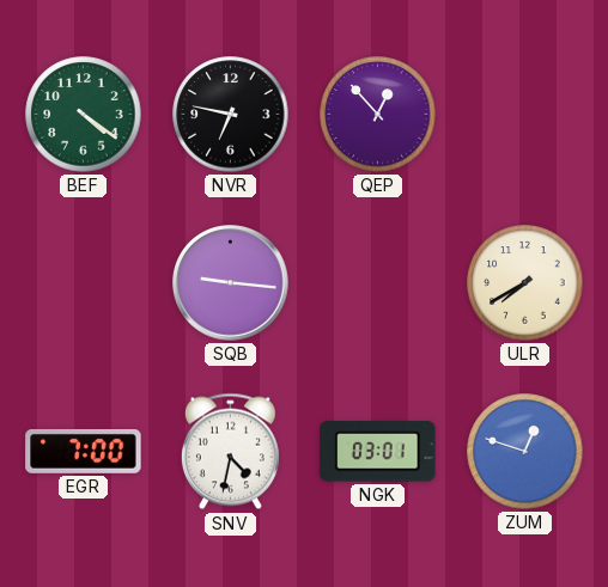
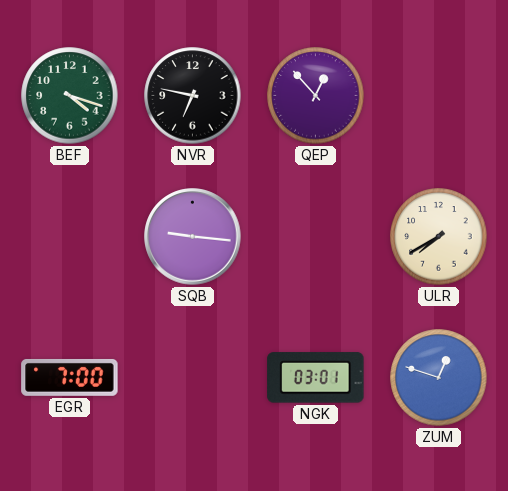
BEF: 4:21 -> 4:18
SNV: 4:32 -> none
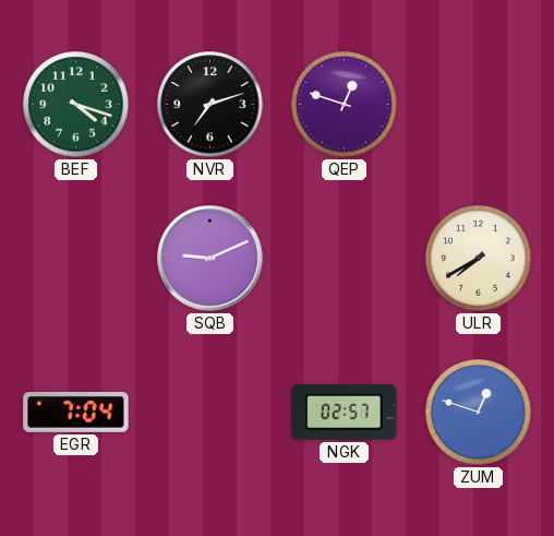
NVR: 6:47 -> 7:12
QEP: 12:53 -> 12:48
SQB: 9:16 -> 9:11
EGR: 7:00 -> 7:04
NGK: 03:01 -> 02:57
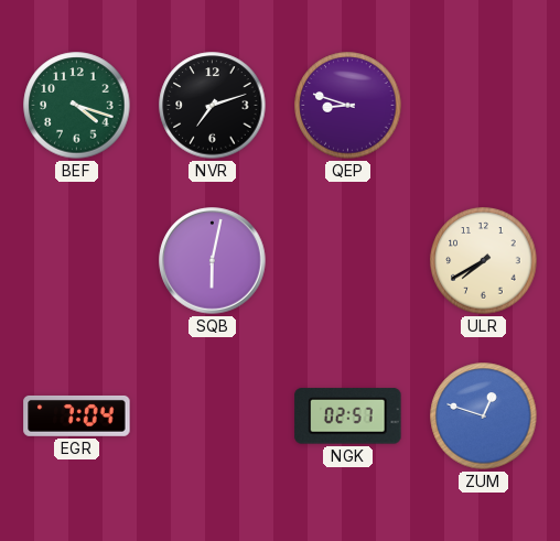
QEP: 12:48 -> 8:48
SQB: 9:11 -> 6:02
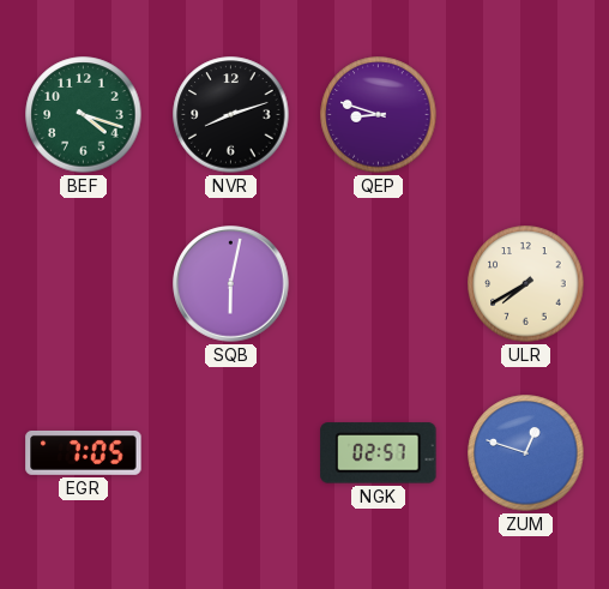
NVR: 7:12 -> 8:12
EGR: 7:04 -> 7:05
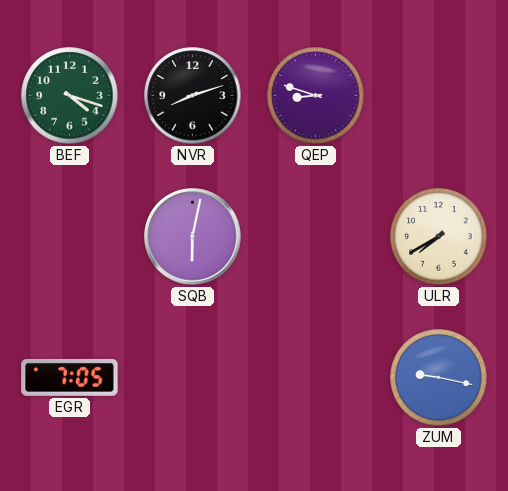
NGK: 02:57 -> none
ZUM: 12:48 -> 9:17
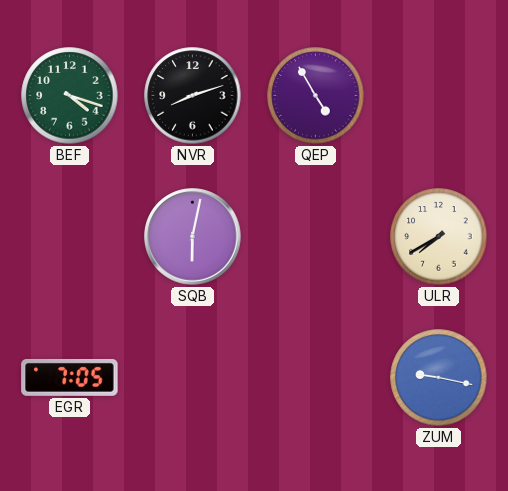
QEP: 8:48 -> 4:55
